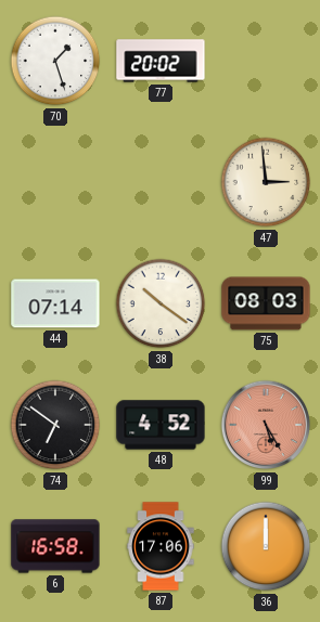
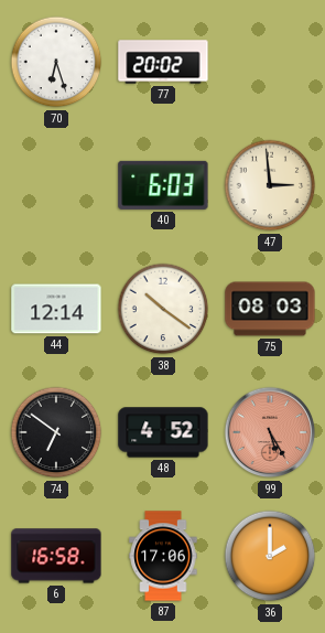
70: 1:27 -> 6:27
40: none -> 6:03
44: 07:14 -> 12:14
36: 12:00 -> 2:00
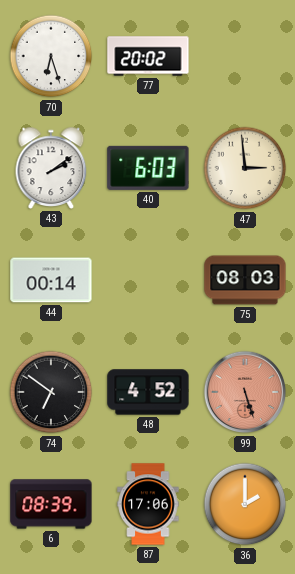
43: none -> 2:09
44: 12:14 -> 00:14
38: 10:21 -> none
99: 5:25 -> 5:27
6: 16:58 -> 08:39
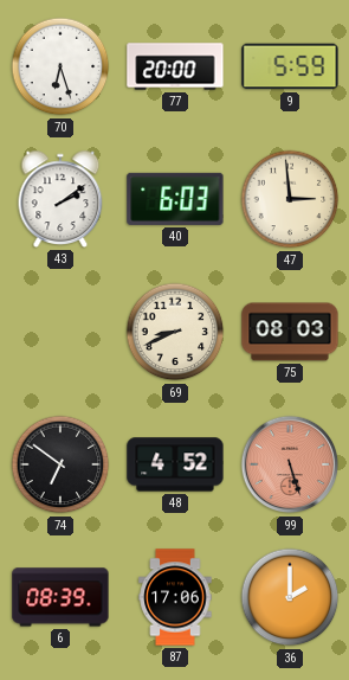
77: 20:02 -> 20:00
9: none -> 5:59
44: 00:14 -> none
69: none -> 8:41
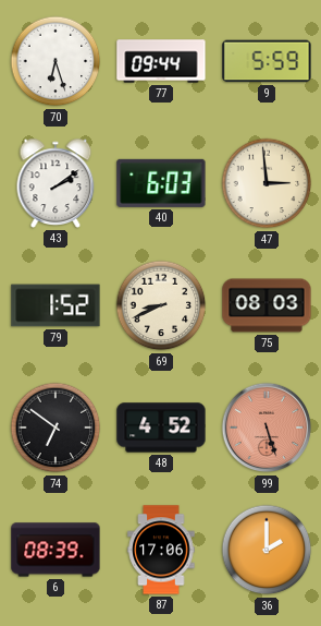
77: 20:00 -> 09:44
79: none -> 1:52
